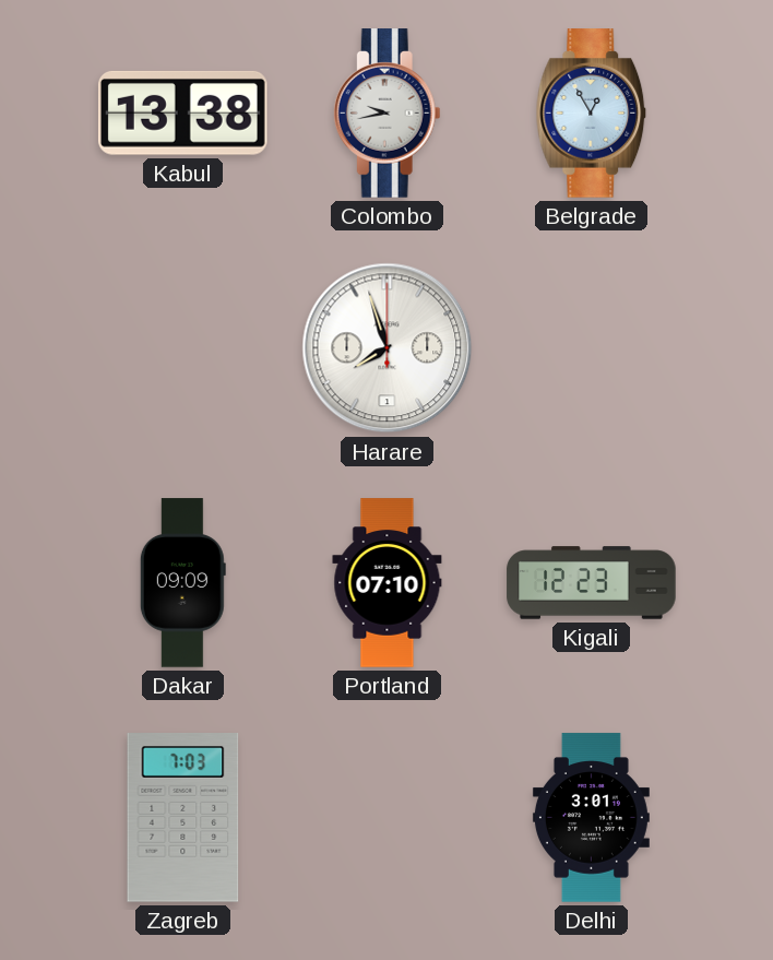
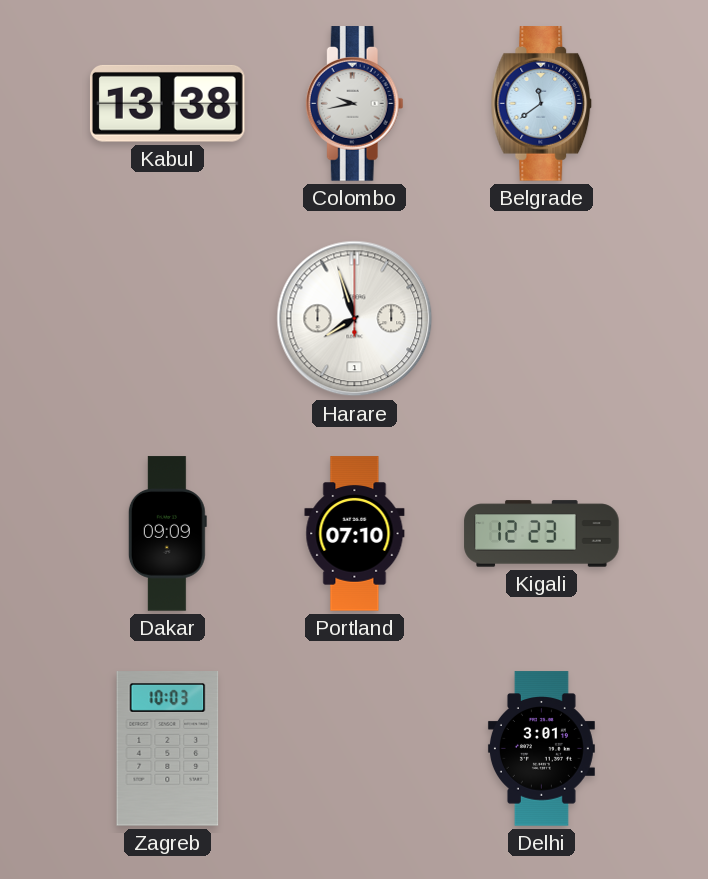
Belgrade: 12:55 -> 11:39
Zagreb: 7:03 -> 10:03
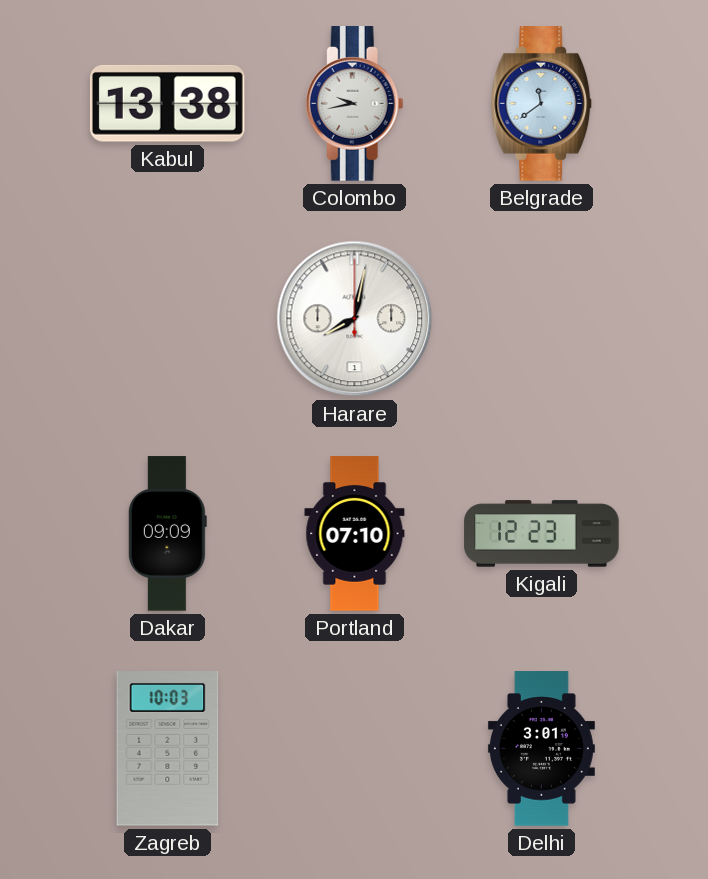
Harare: 7:57 -> 8:02
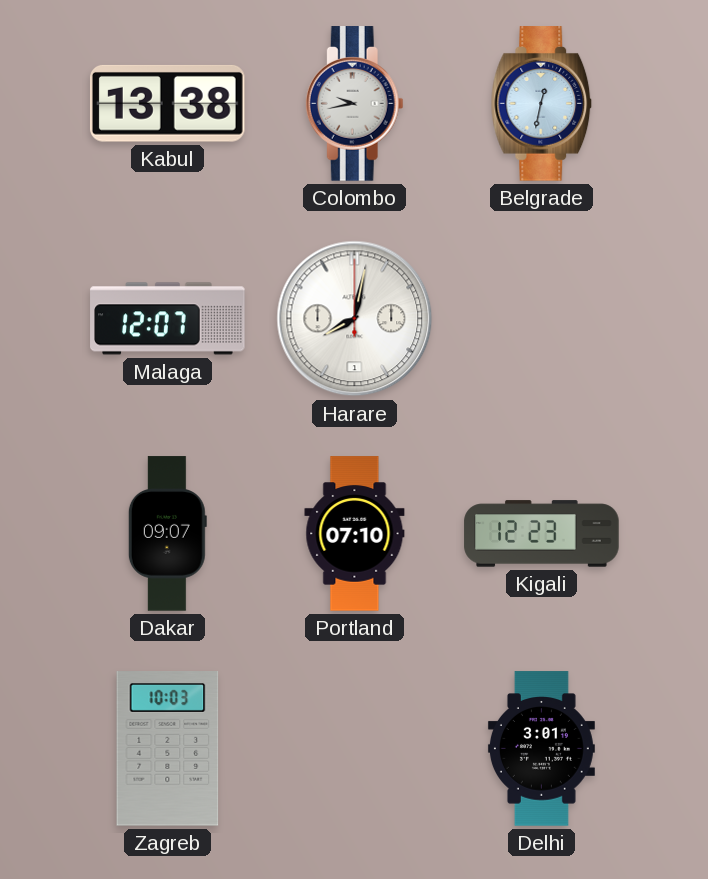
Belgrade: 11:39 -> 12:32
Malaga: none -> 12:07
Dakar: 09:09 -> 09:07
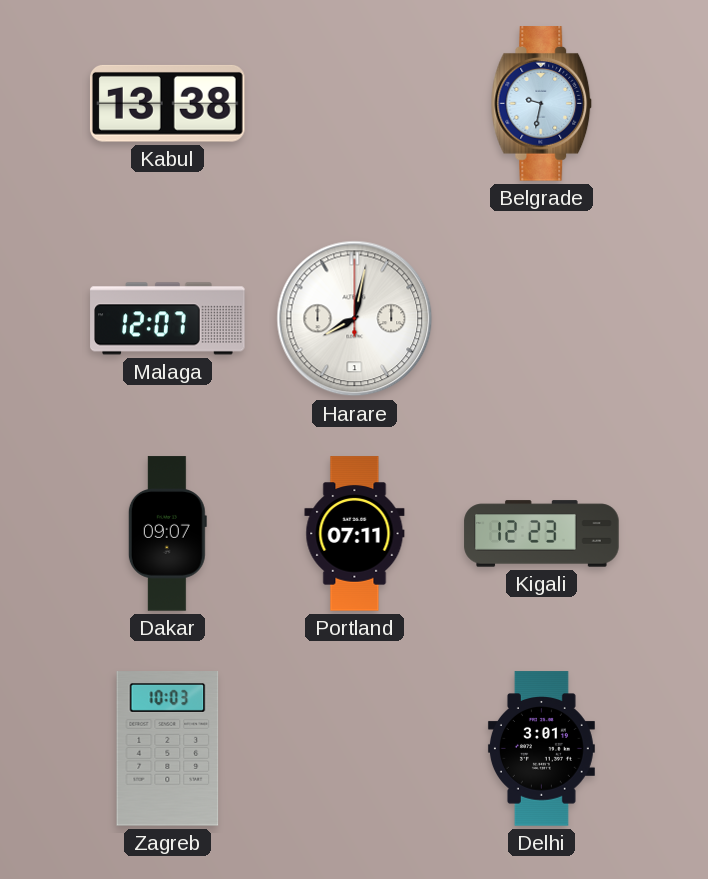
Colombo: 9:43 -> none
Belgrade: 12:32 -> 9:32
Portland: 07:10 -> 07:11
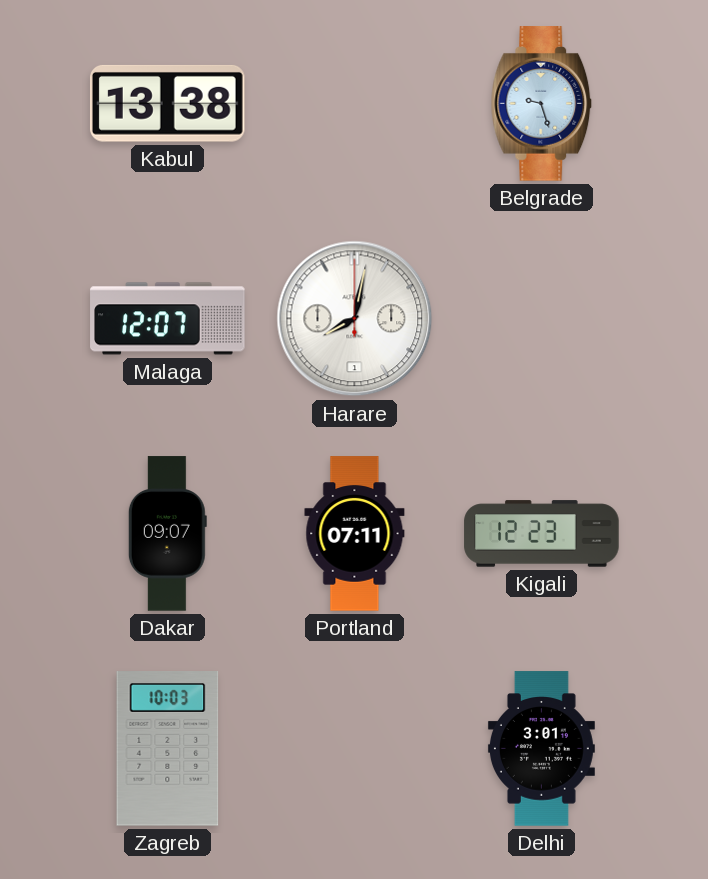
Belgrade: 9:32 -> 9:27
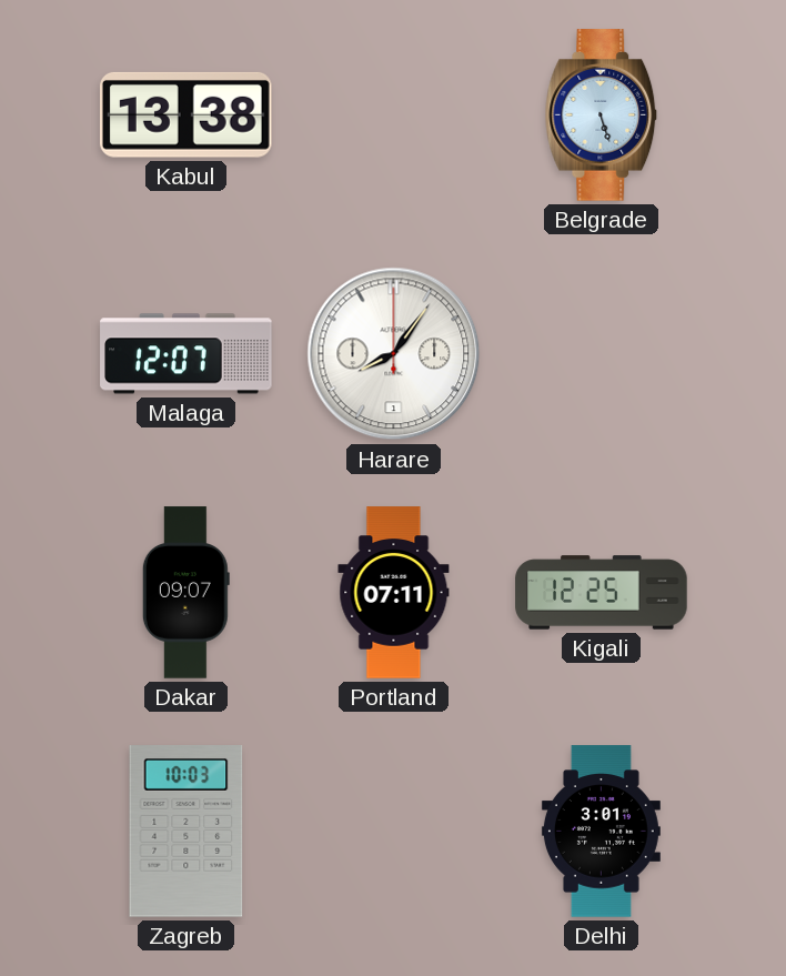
Belgrade: 9:27 -> 5:27
Harare: 8:02 -> 8:06
Kigali: 12:23 -> 12:25
